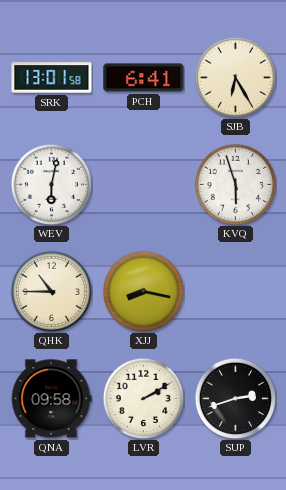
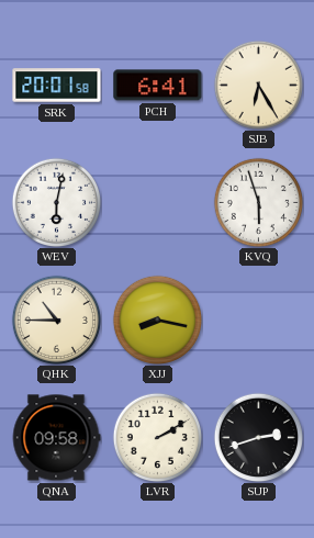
SRK: 13:01 -> 20:01
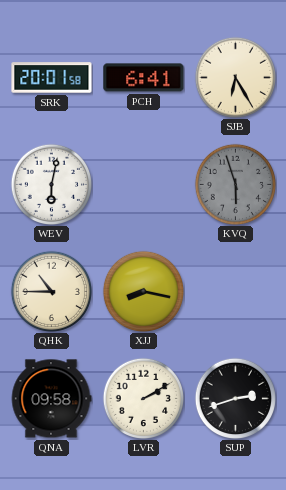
KVQ dial: white -> grey
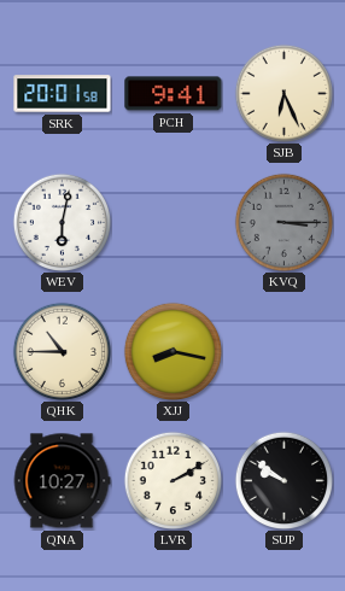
PCH: 6:41 -> 9:41
SJB: 6:25 -> 6:26
KVQ: 5:57 -> 3:15
QNA: 09:58 -> 10:27
SUP: 2:42 -> 9:51
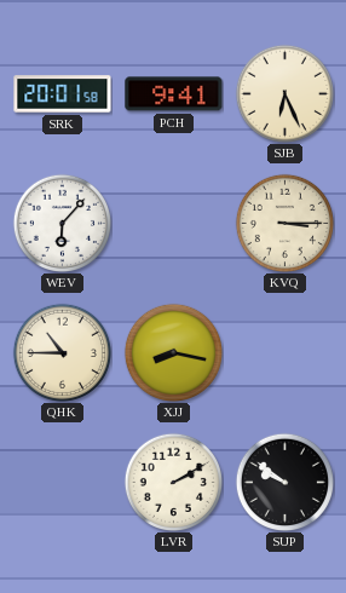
WEV: 6:02 -> 6:07
KVQ dial: grey -> cream
QNA: 10:27 -> none
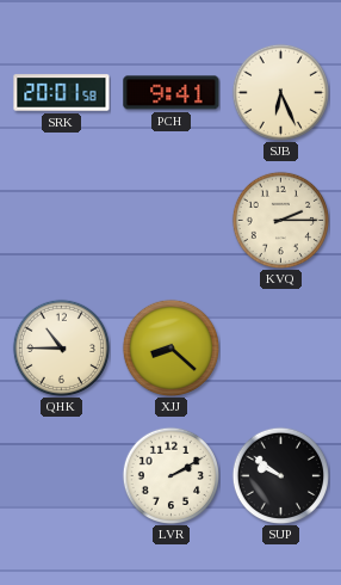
WEV: 6:07 -> none
KVQ: 3:15 -> 2:15
XJJ: 8:17 -> 8:22
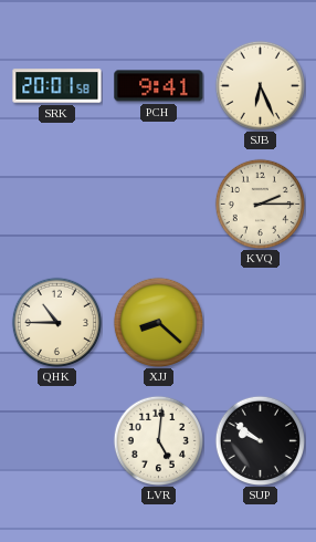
LVR: 2:10 -> 5:01
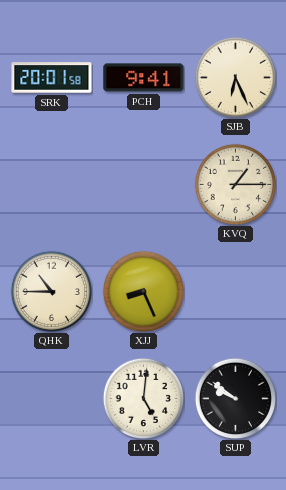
KVQ: 2:15 -> 1:15
XJJ: 8:22 -> 8:26
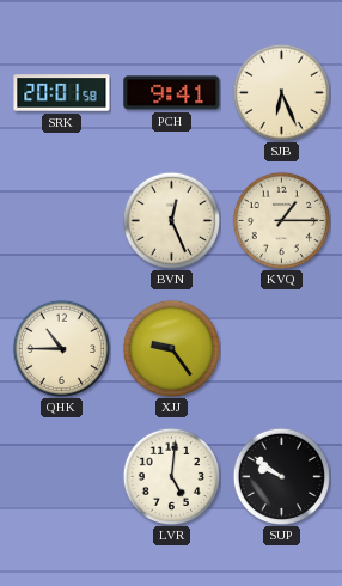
BVN: none -> 12:26
XJJ: 8:26 -> 9:24
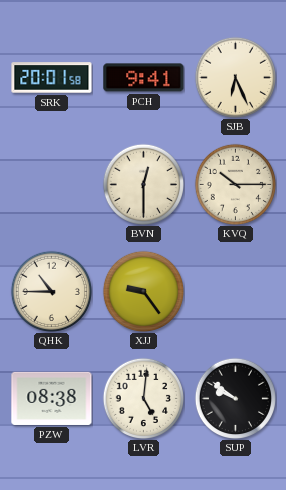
BVN: 12:26 -> 12:30
KVQ: 1:15 -> 10:15
PZW: none -> 08:38
